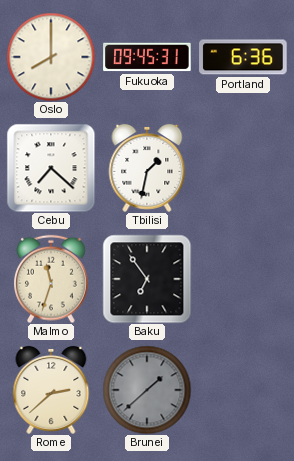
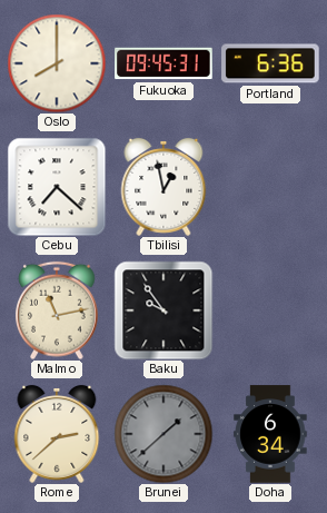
Tbilisi: 1:32 -> 12:58
Malmo: 11:33 -> 11:13
Baku: 6:54 -> 9:54
Doha: none -> 6:34
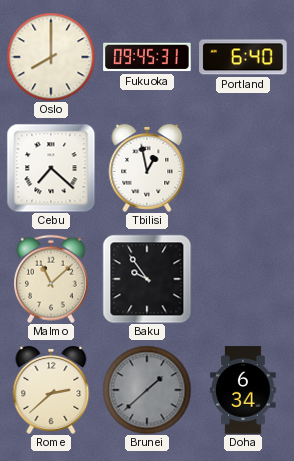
Portland: 6:36 -> 6:40
Malmo: 11:13 -> 11:08
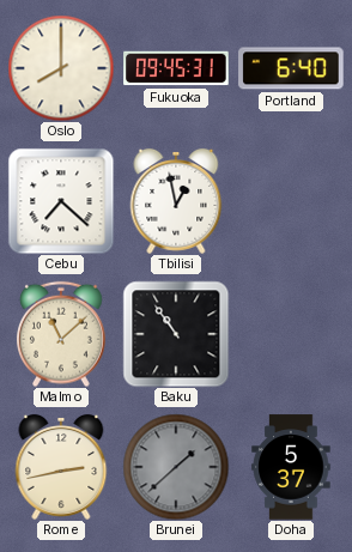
Baku: 9:54 -> 10:54
Rome: 2:38 -> 2:43
Doha: 6:34 -> 5:37
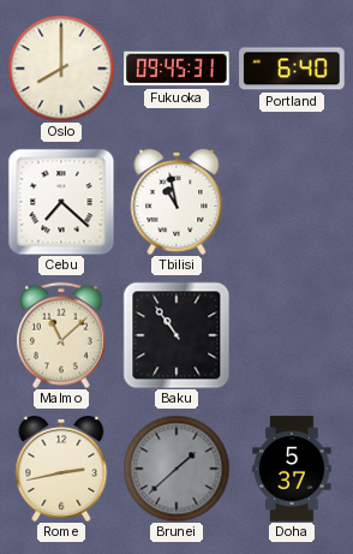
Tbilisi: 12:58 -> 10:58
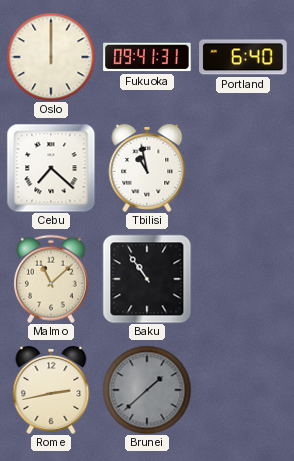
Oslo: 8:00 -> 12:00
Fukuoka: 09:45 -> 09:41
Doha: 5:37 -> none
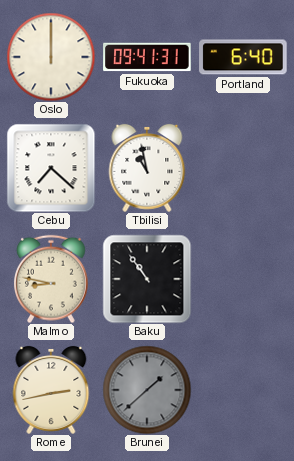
Malmo: 11:08 -> 8:47
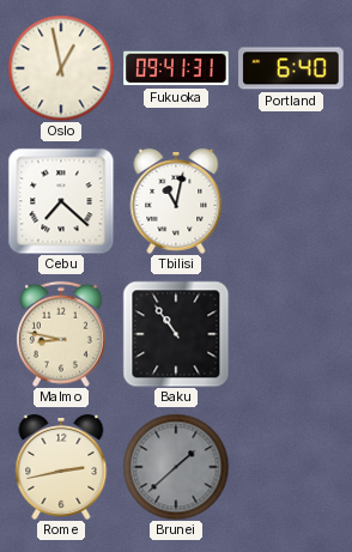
Oslo: 12:00 -> 12:58
Tbilisi: 10:58 -> 11:02
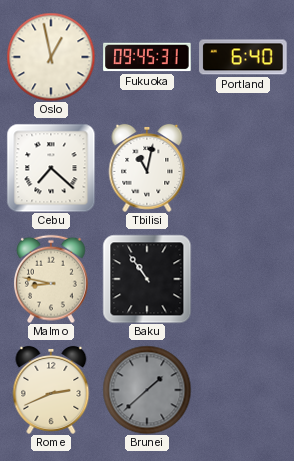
Fukuoka: 09:41 -> 09:45
Rome: 2:43 -> 2:41
